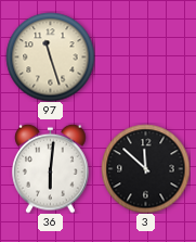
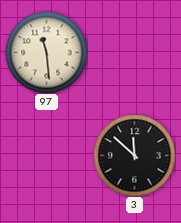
97: 11:27 -> 11:29
36: 6:01 -> none
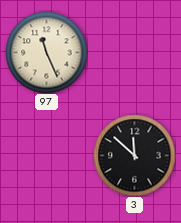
97: 11:29 -> 11:26
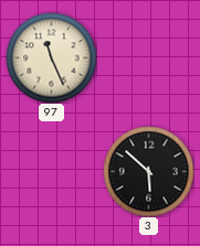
3: 11:52 -> 5:52
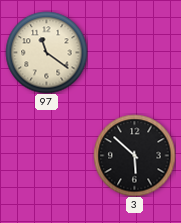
97: 11:26 -> 11:21
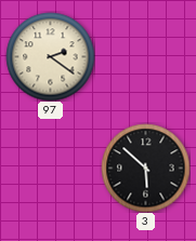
97: 11:21 -> 2:21
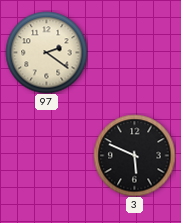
3: 5:52 -> 5:49
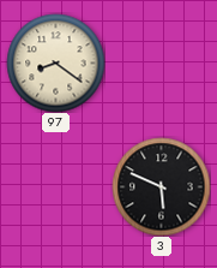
97: 2:21 -> 8:21
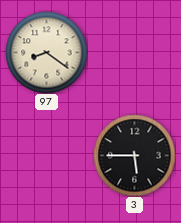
3: 5:49 -> 5:45
